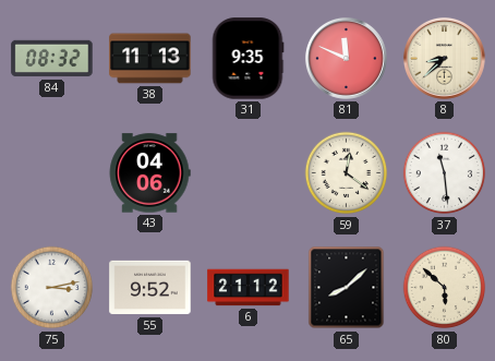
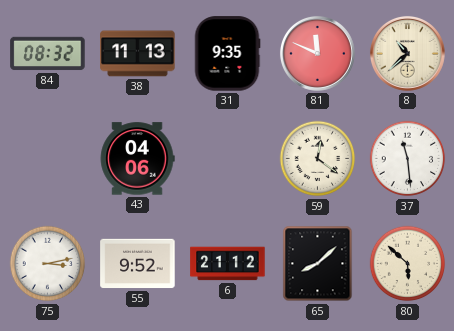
8: 8:38 -> 10:38
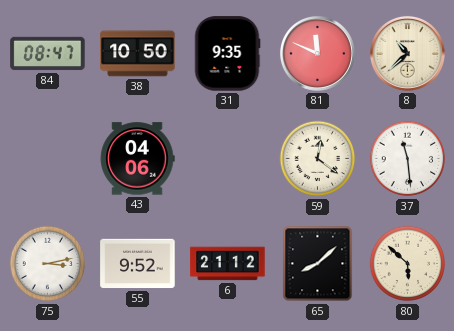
84: 08:32 -> 08:47
38: 11:13 -> 10:50
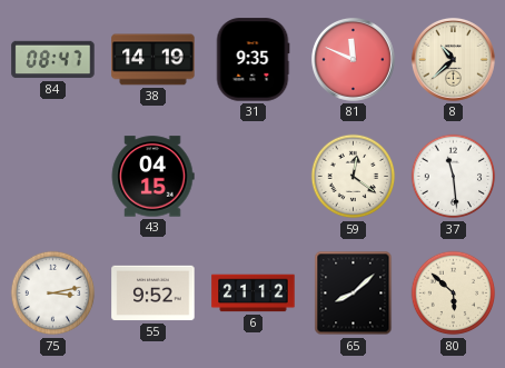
38: 10:50 -> 14:19
43: 04:06 -> 04:15
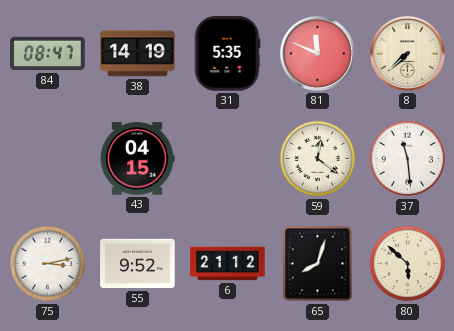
31: 9:35 -> 5:35
8: 10:38 -> 7:38
65: 8:08 -> 8:03
